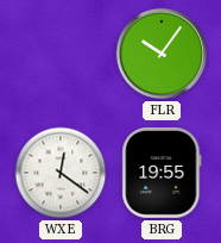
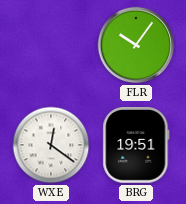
BRG: 19:55 -> 19:51
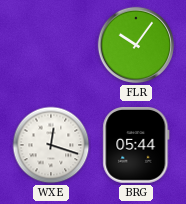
WXE: 12:21 -> 12:18
BRG: 19:51 -> 05:44
